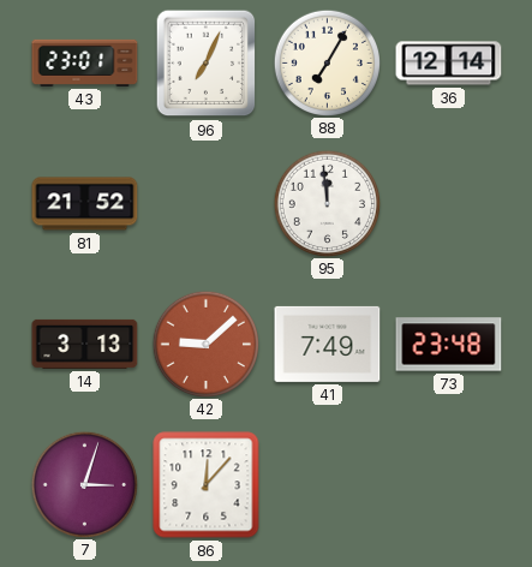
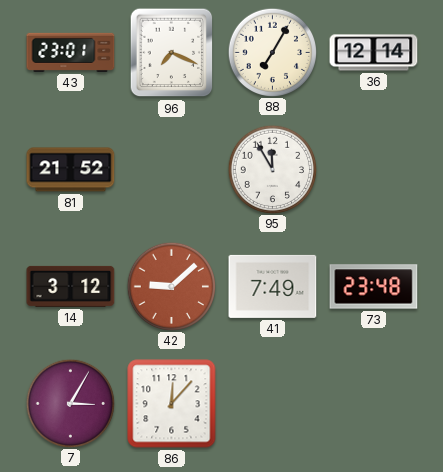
96: 7:04 -> 7:19
95: 11:59 -> 11:55
14: 3:13 -> 3:12
7: 3:03 -> 3:05
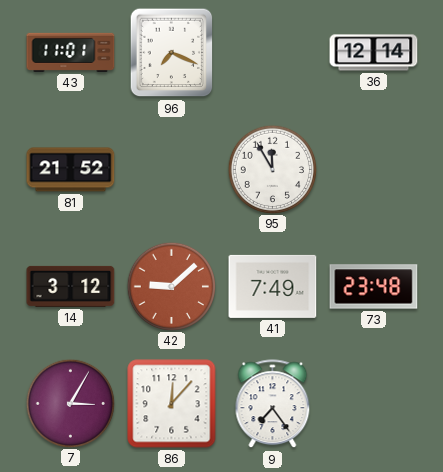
43: 23:01 -> 11:01
88: 7:05 -> none
9: none -> 7:24
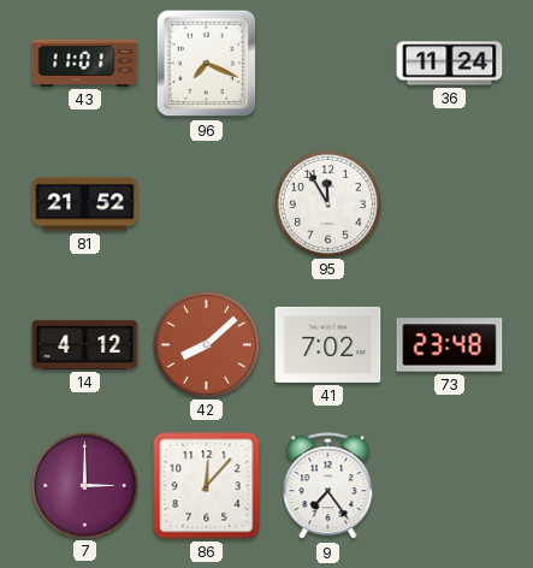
36: 12:14 -> 11:24
14: 3:12 -> 4:12
42: 9:08 -> 8:08
41: 7:49 -> 7:02
7: 3:05 -> 3:00
